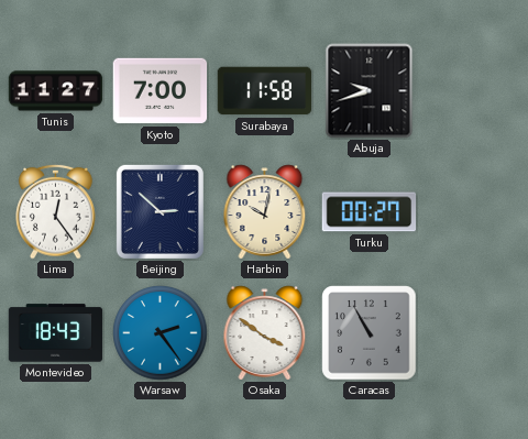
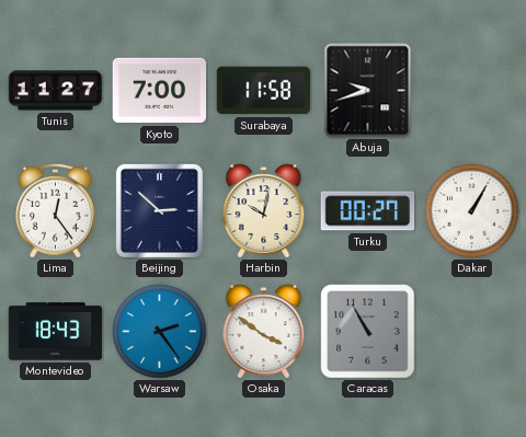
Dakar: none -> 1:05
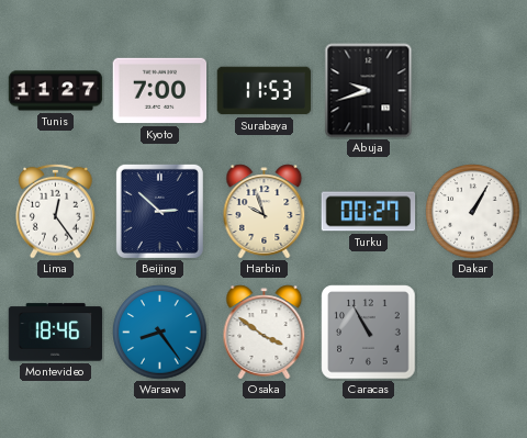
Surabaya: 11:58 -> 11:53
Harbin: 10:02 -> 9:57
Montevideo: 18:43 -> 18:46
Warsaw: 2:24 -> 8:24
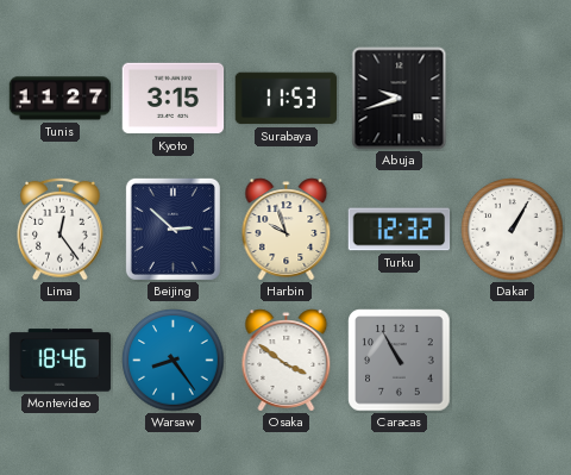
Kyoto: 7:00 -> 3:15
Turku: 00:27 -> 12:32
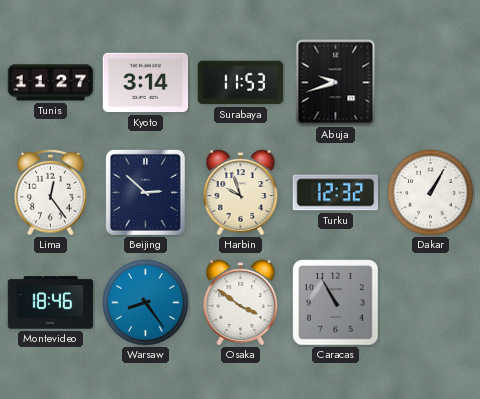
Kyoto: 3:15 -> 3:14
